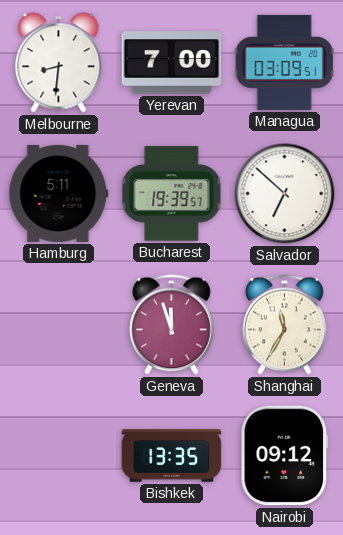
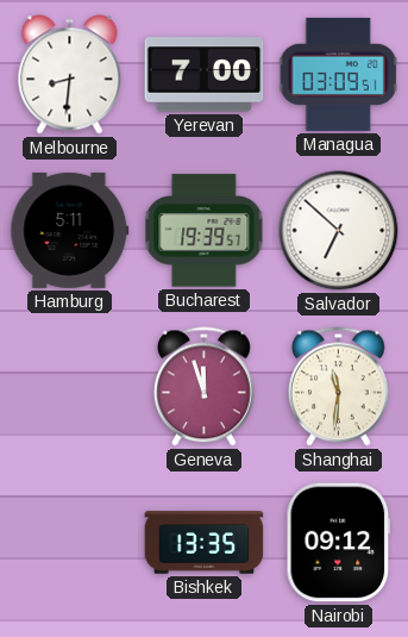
Shanghai: 11:35 -> 11:31
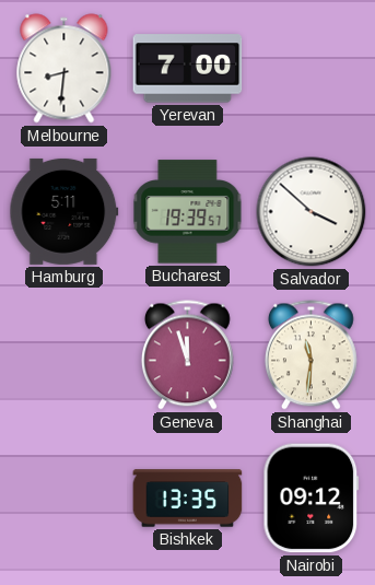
Managua: 03:09 -> none
Salvador: 6:52 -> 3:52
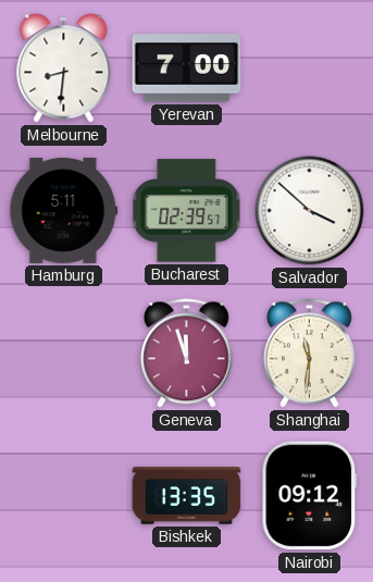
Bucharest: 19:39 -> 02:39
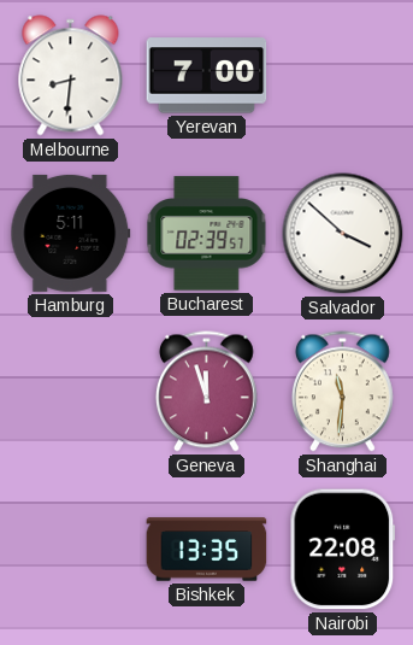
Nairobi: 09:12 -> 22:08
